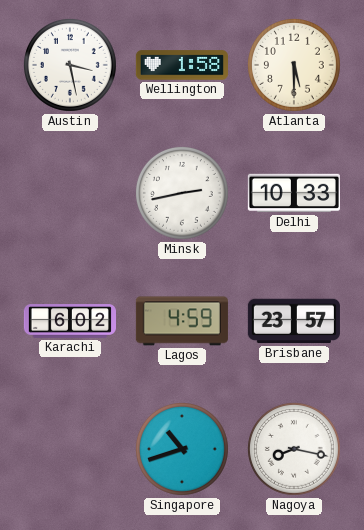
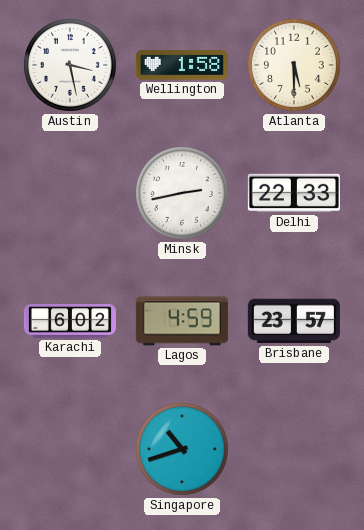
Delhi: 10:33 -> 22:33
Nagoya: 8:17 -> none
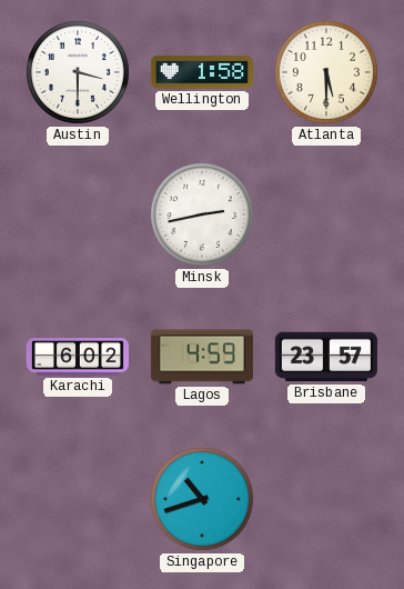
Austin: 3:28 -> 3:30
Delhi: 22:33 -> none
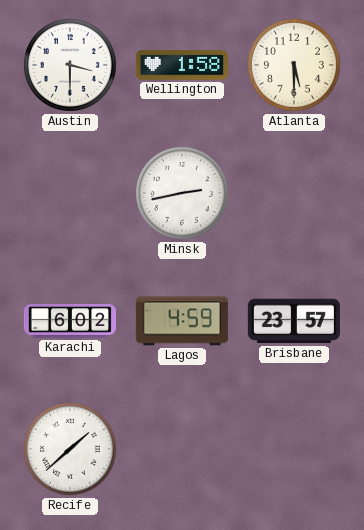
Recife: none -> 1:38
Singapore: 10:42 -> none
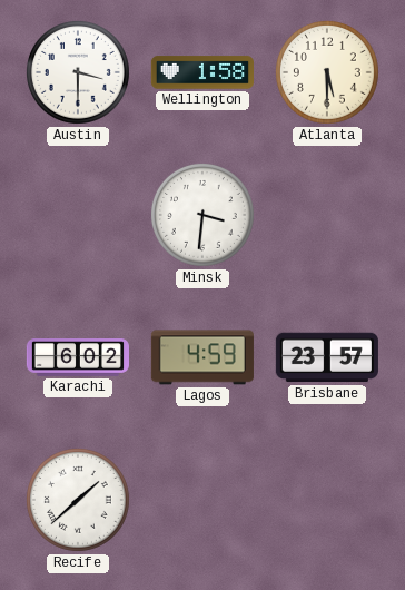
Minsk: 2:43 -> 3:31
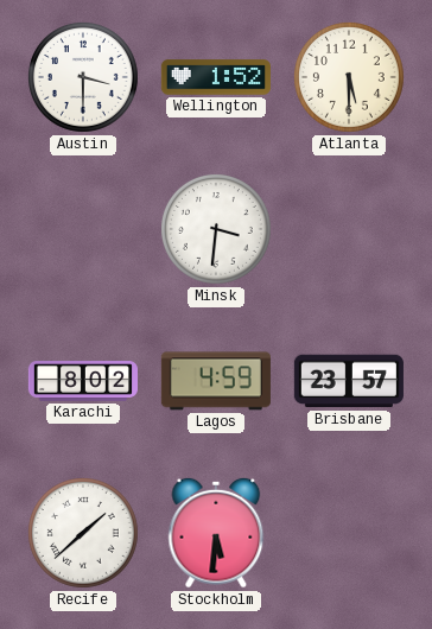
Wellington: 1:58 -> 1:52
Karachi: 6:02 -> 8:02
Stockholm: none -> 5:31
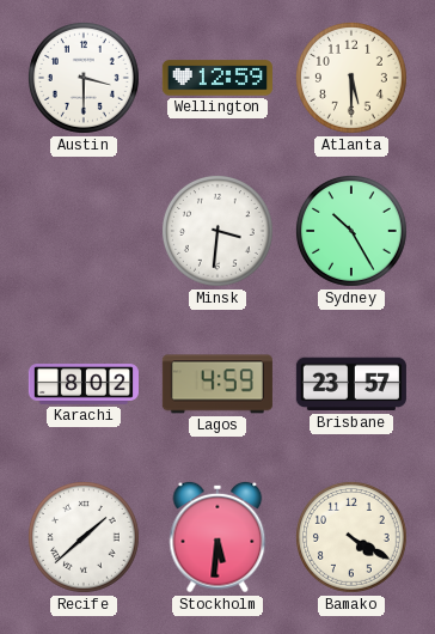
Wellington: 1:52 -> 12:59
Sydney: none -> 10:25
Bamako: none -> 4:20
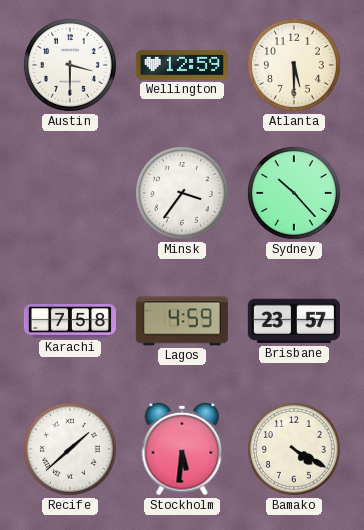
Minsk: 3:31 -> 3:36
Sydney: 10:25 -> 10:23
Karachi: 8:02 -> 7:58
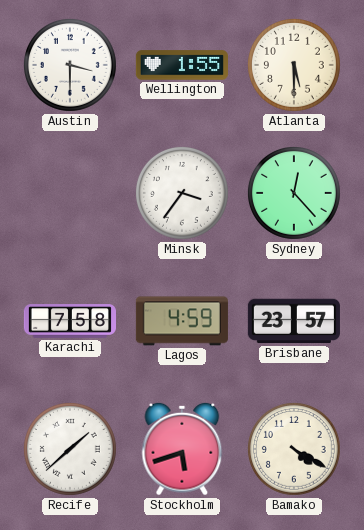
Wellington: 12:59 -> 1:55
Sydney: 10:23 -> 12:23
Stockholm: 5:31 -> 5:42
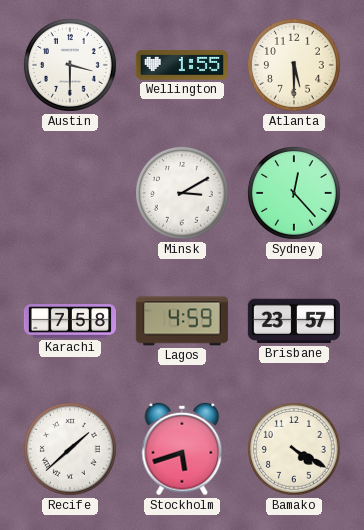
Minsk: 3:36 -> 3:10
